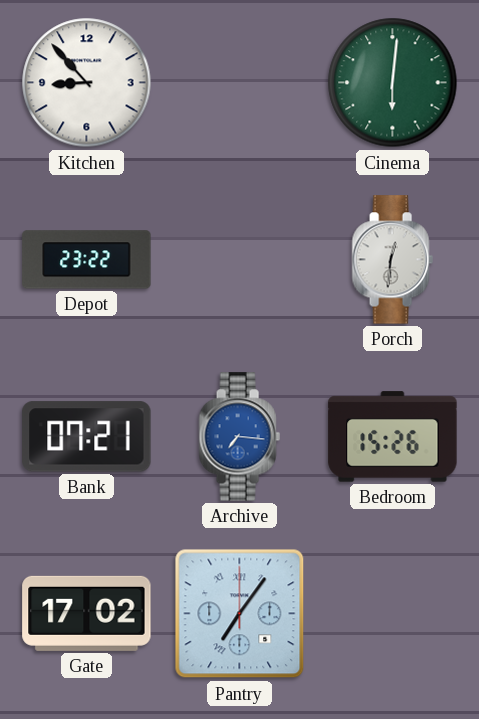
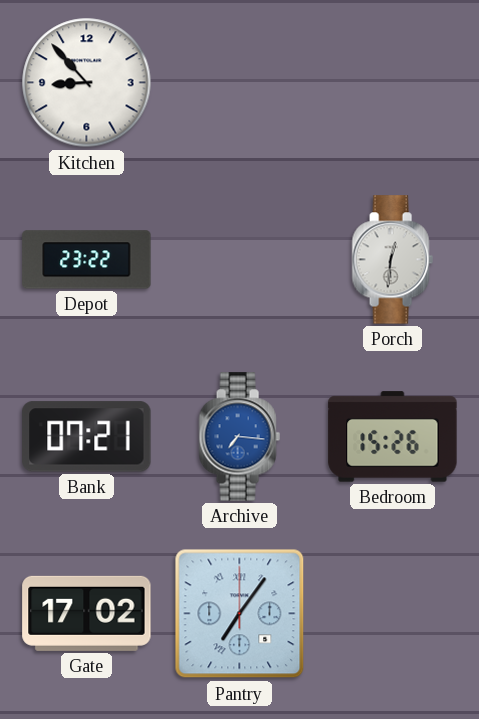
Cinema: 6:01 -> none
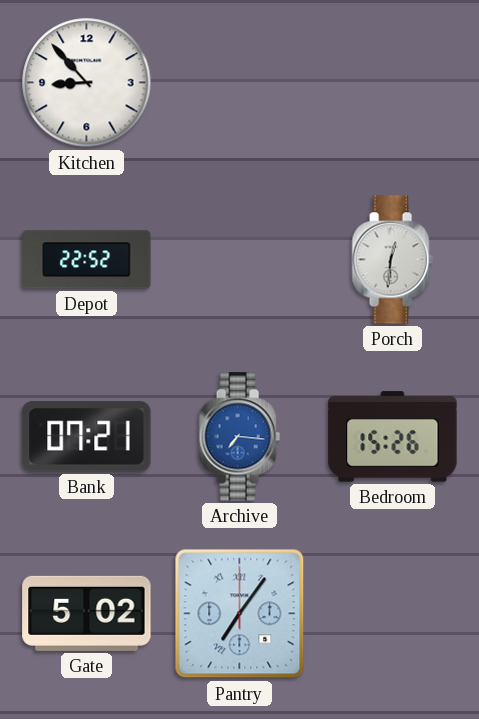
Depot: 23:22 -> 22:52
Gate: 17:02 -> 5:02
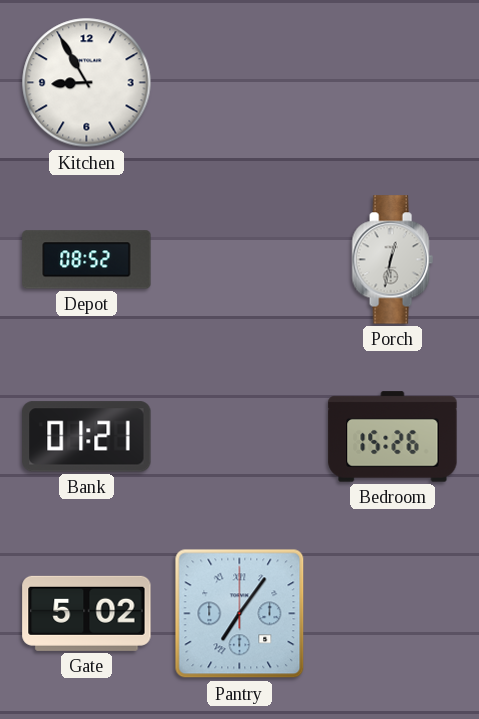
Kitchen: 8:53 -> 8:55
Depot: 22:52 -> 08:52
Porch: 12:31 -> 12:32
Bank: 07:21 -> 01:21
Archive: 7:16 -> none
